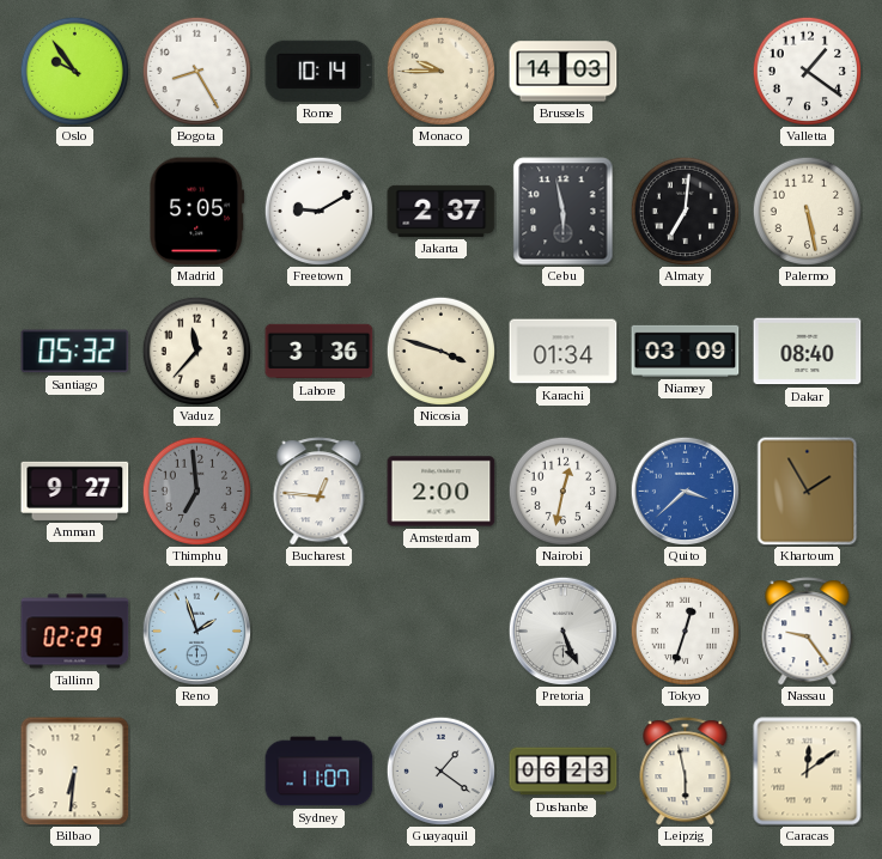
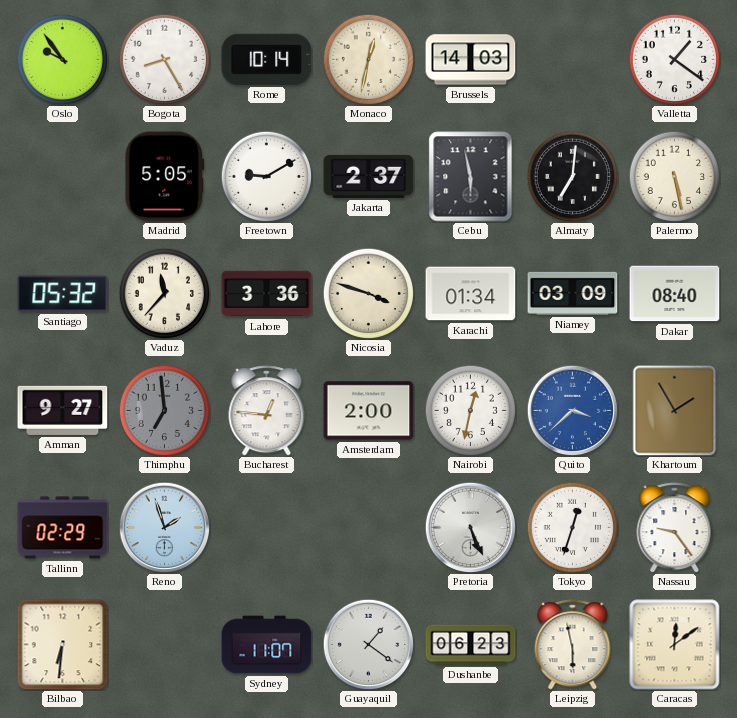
Monaco: 9:45 -> 12:32
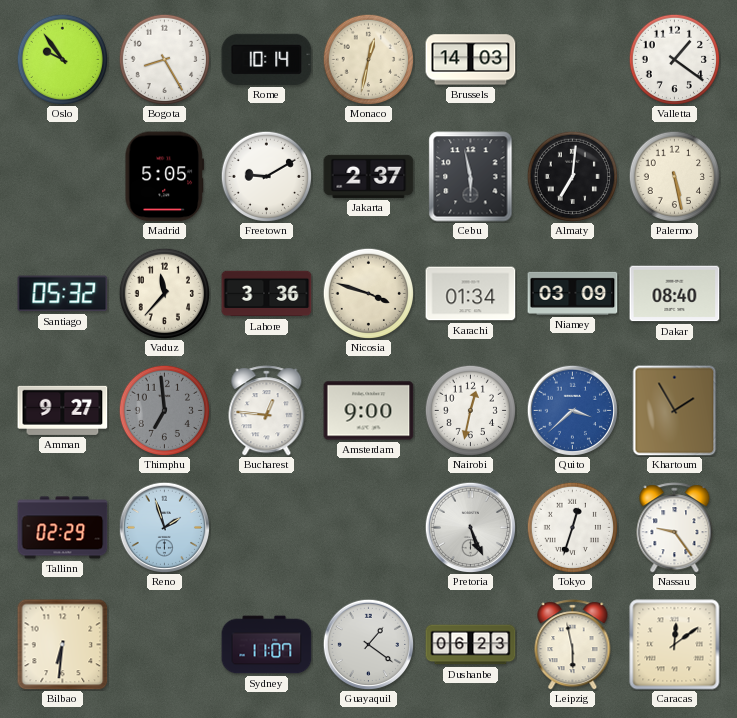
Amsterdam: 2:00 -> 9:00
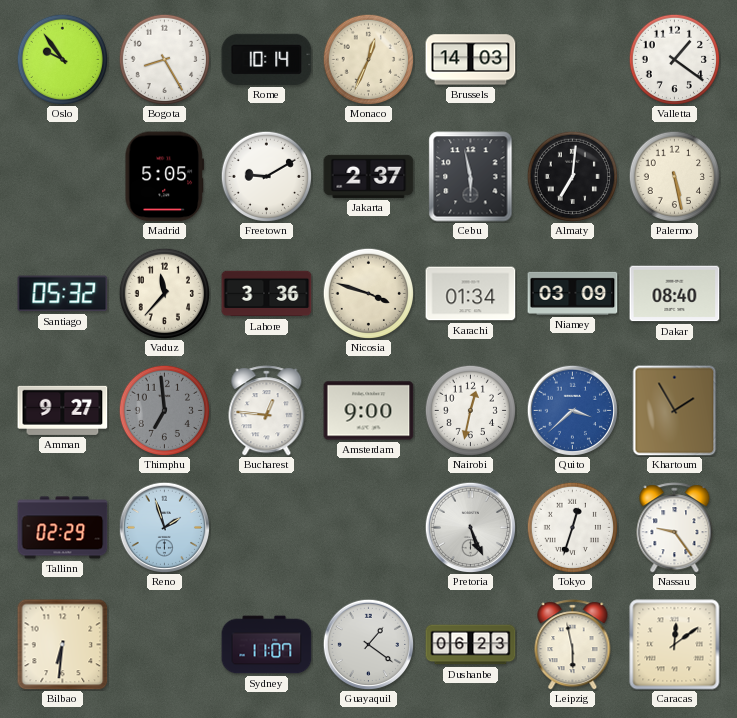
Monaco: 12:32 -> 12:34
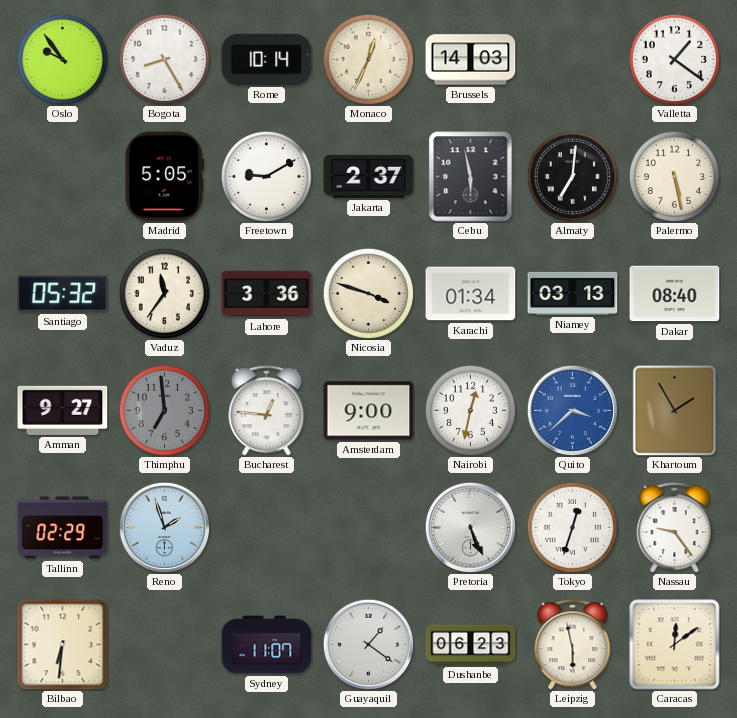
Vaduz: 11:37 -> 11:36
Niamey: 03:09 -> 03:13
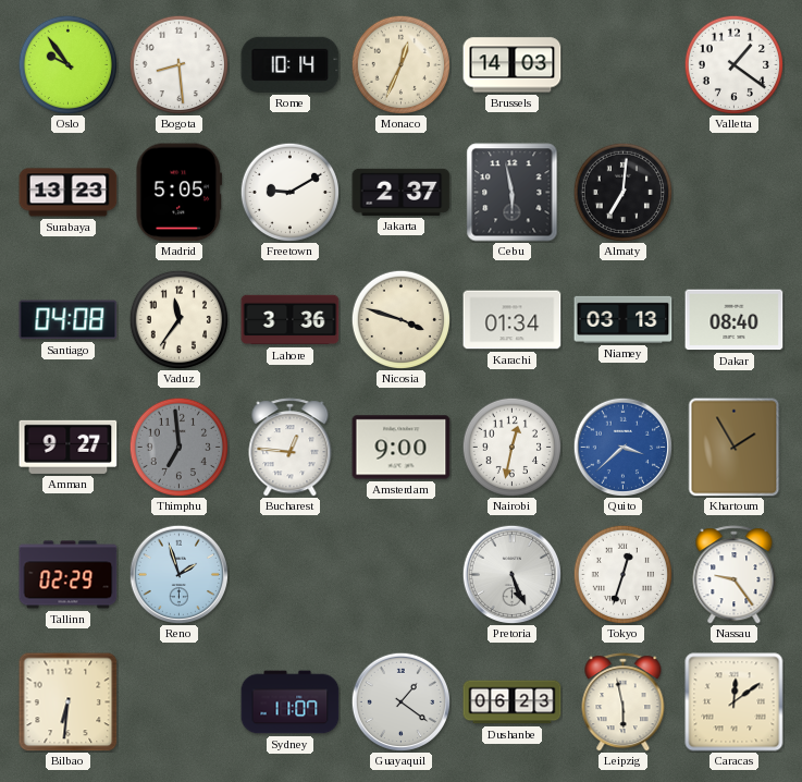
Bogota: 8:25 -> 8:29
Surabaya: none -> 13:23
Palermo: 5:28 -> none
Santiago: 05:32 -> 04:08
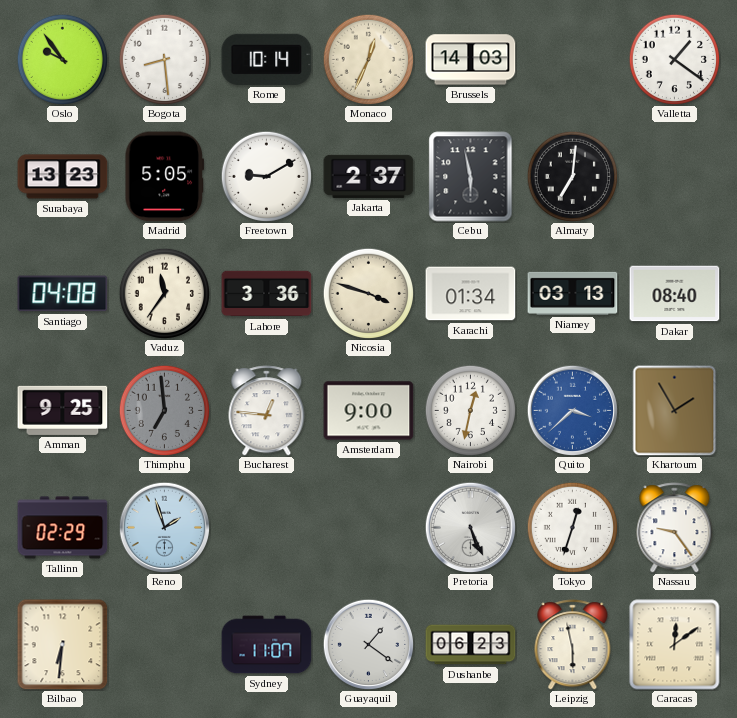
Amman: 9:27 -> 9:25
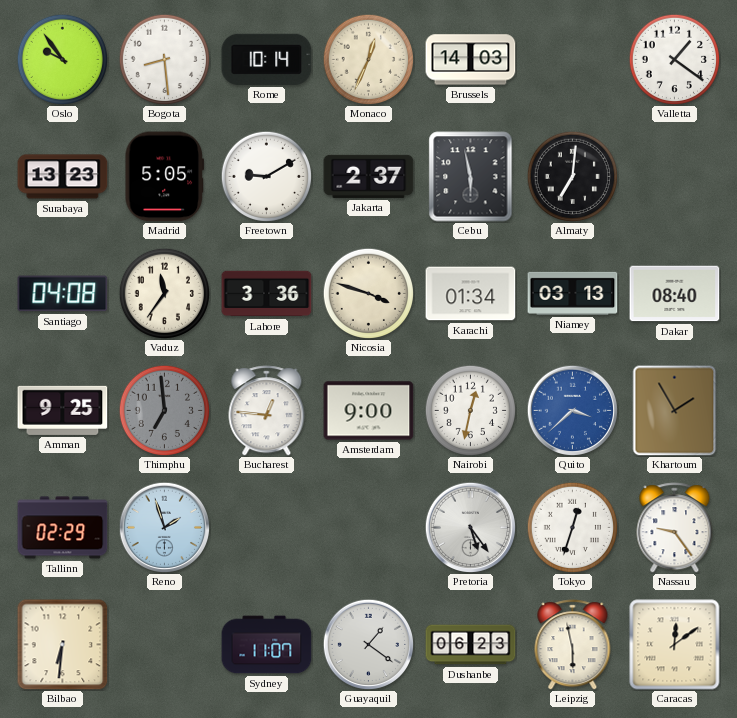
Pretoria: 5:26 -> 5:24
